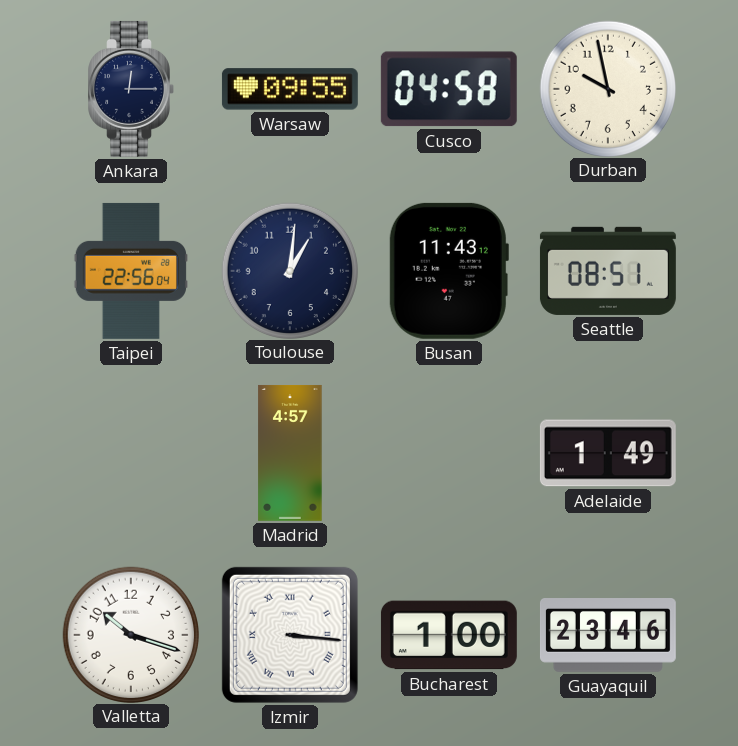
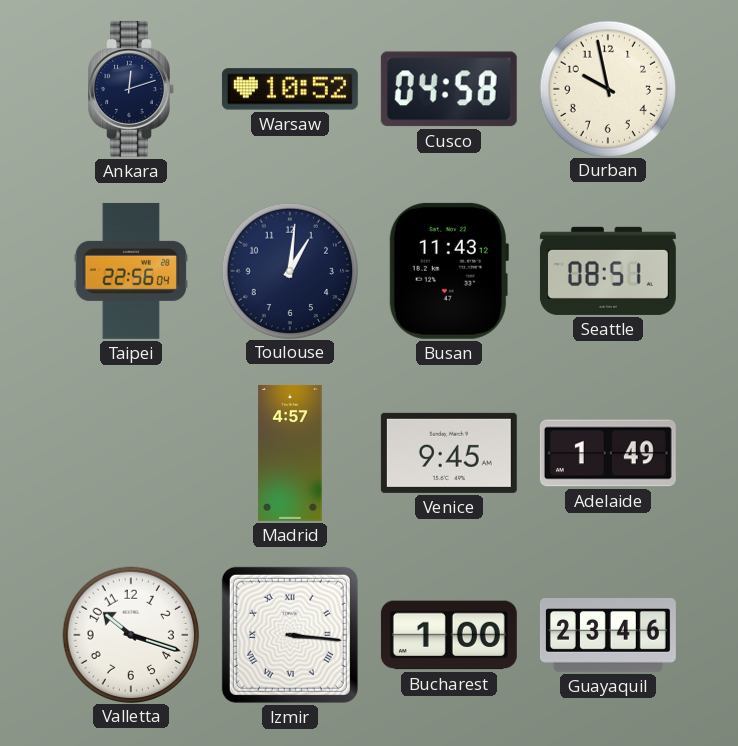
Ankara: 12:15 -> 12:12
Warsaw: 09:55 -> 10:52
Venice: none -> 9:45
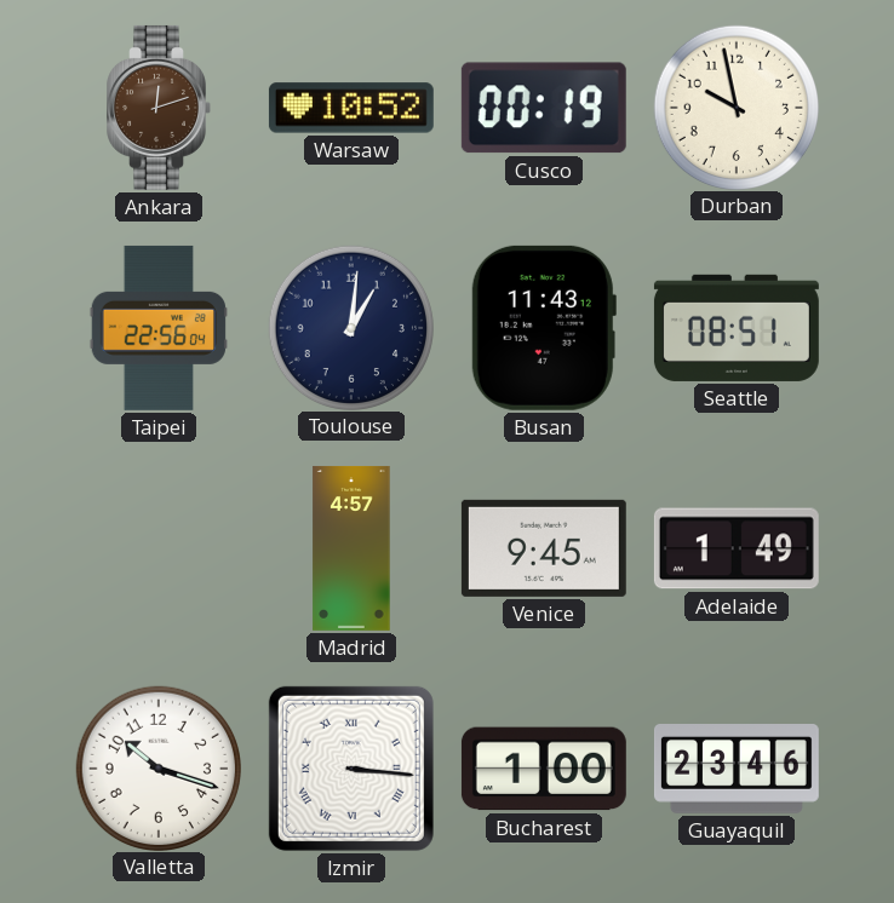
Ankara dial: navy -> brown
Cusco: 04:58 -> 00:19
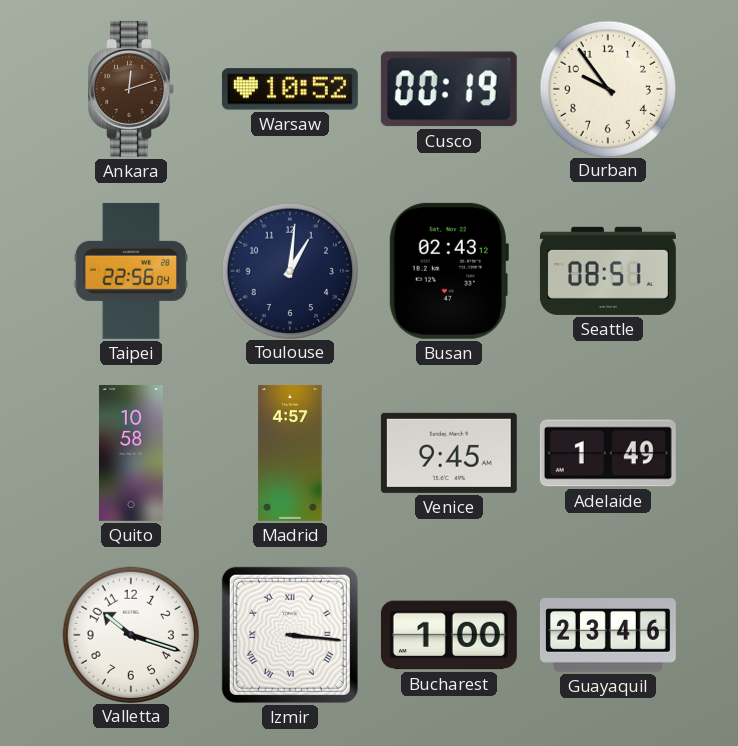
Durban: 9:58 -> 9:54
Busan: 11:43 -> 02:43
Quito: none -> 10:58
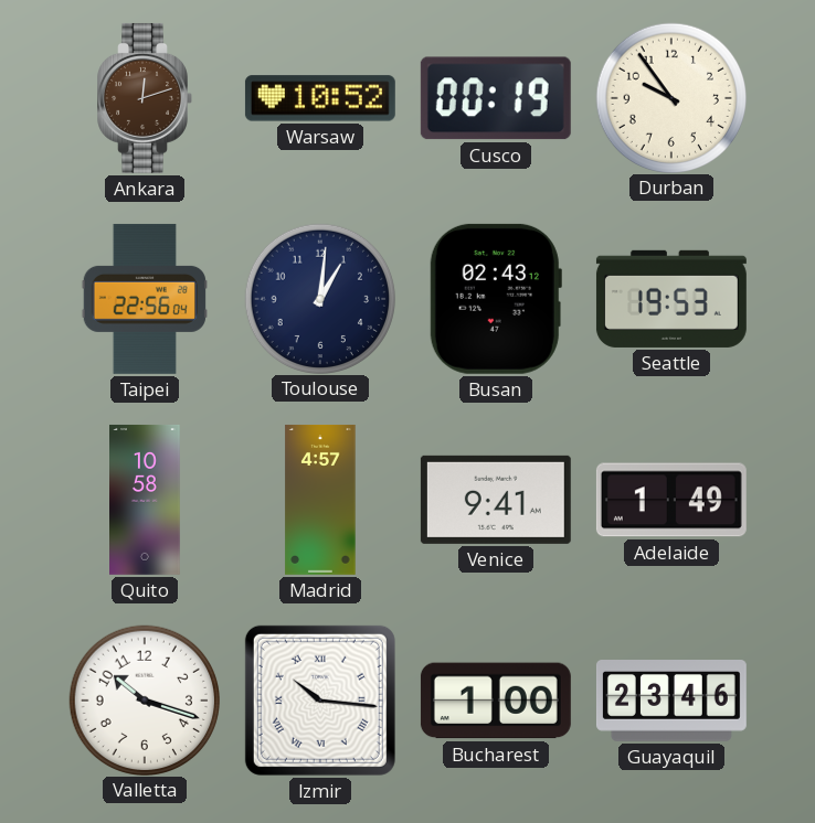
Seattle: 08:51 -> 19:53
Venice: 9:45 -> 9:41
Izmir: 3:16 -> 10:16
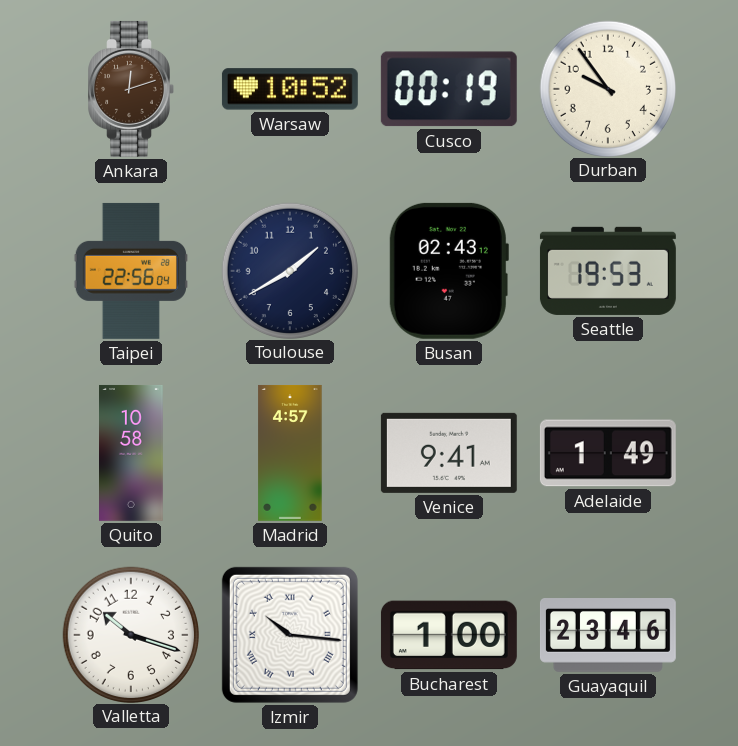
Toulouse: 1:01 -> 1:40
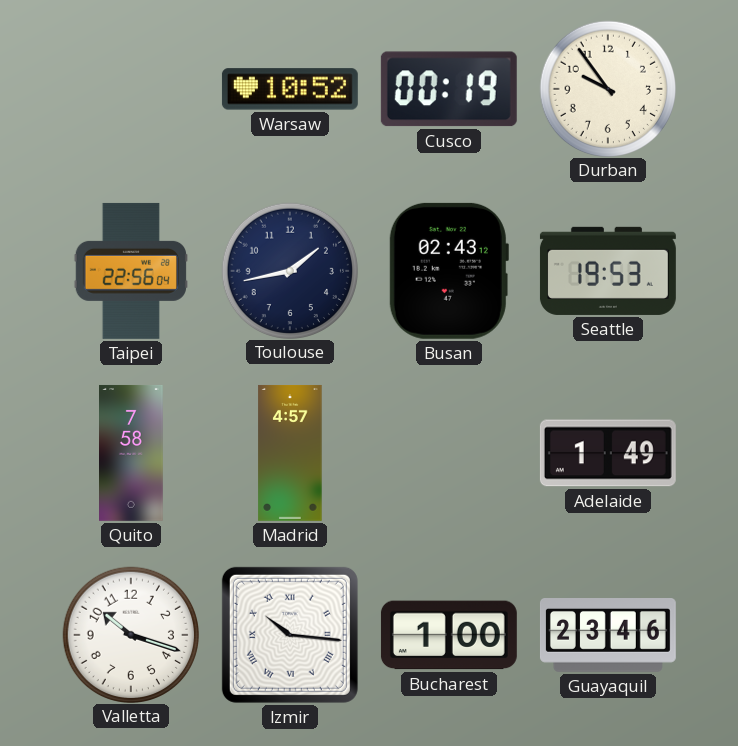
Ankara: 12:12 -> none
Toulouse: 1:40 -> 1:43
Quito: 10:58 -> 7:58
Venice: 9:41 -> none
